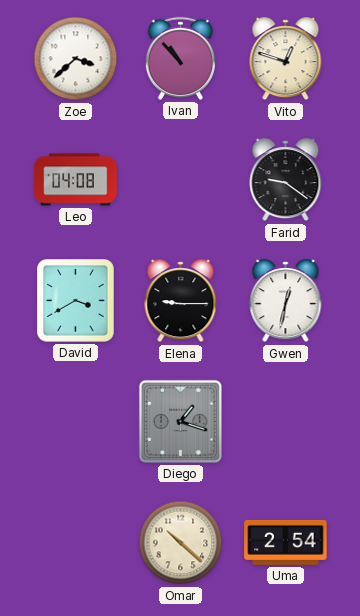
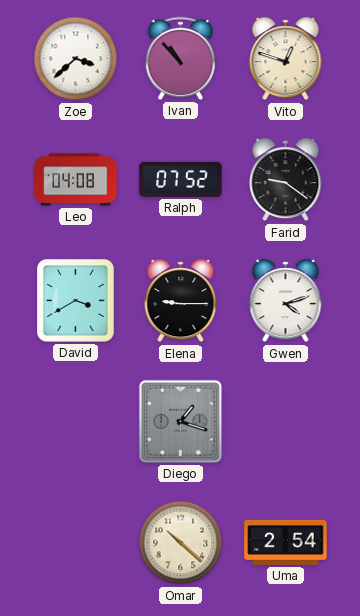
Ralph: none -> 07:52
Gwen: 12:32 -> 4:12
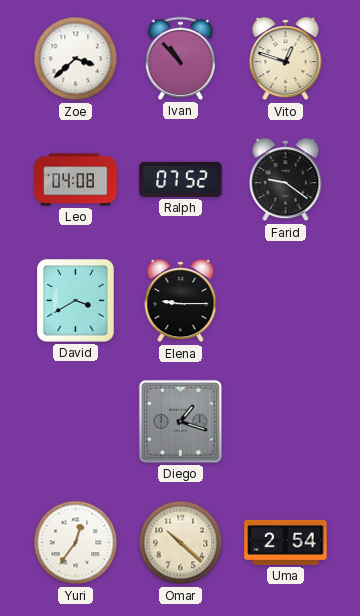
Gwen: 4:12 -> none
Yuri: none -> 12:36
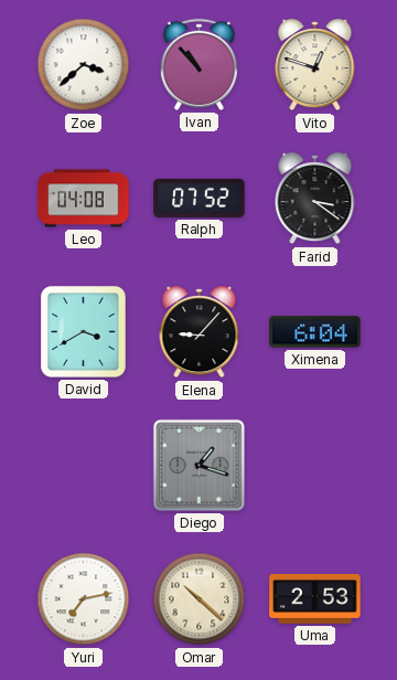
Farid: 9:21 -> 3:21
Elena: 9:15 -> 9:07
Ximena: none -> 6:04
Yuri: 12:36 -> 7:13
Uma: 2:54 -> 2:53
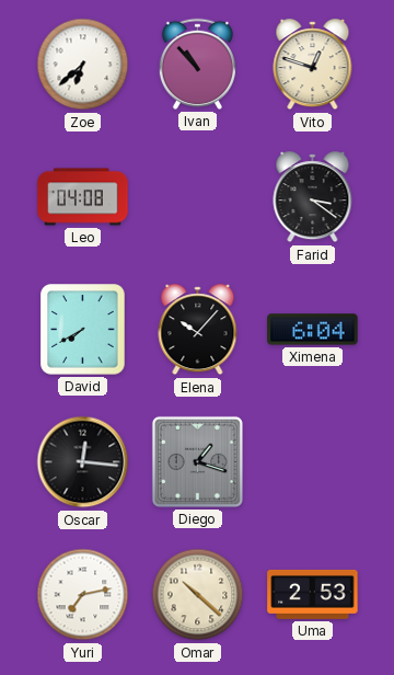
Zoe: 3:38 -> 6:38
Ralph: 07:52 -> none
David: 3:40 -> 7:40
Elena: 9:07 -> 10:07
Oscar: none -> 12:16
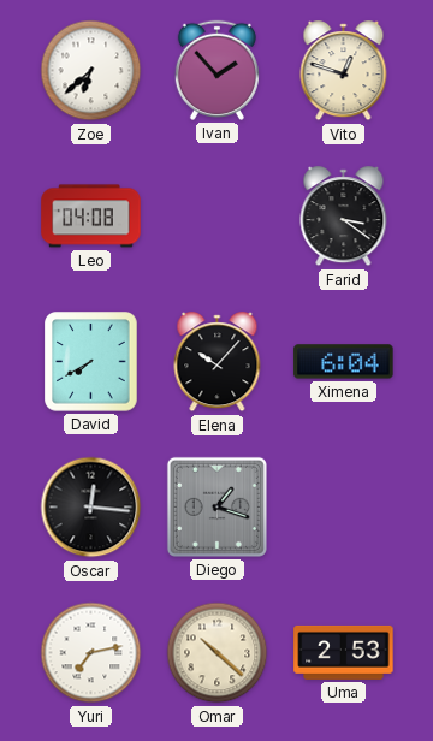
Ivan: 10:53 -> 1:53
